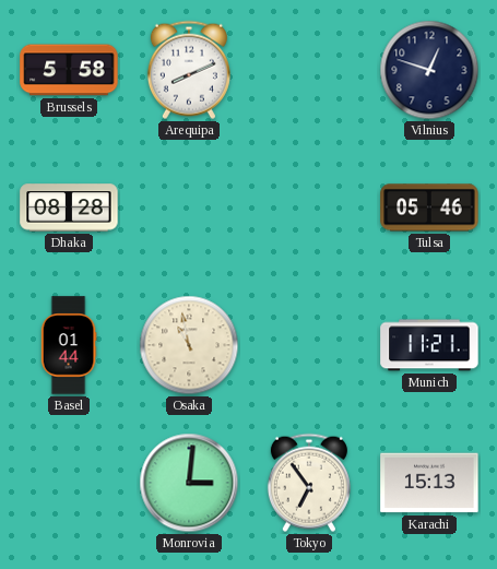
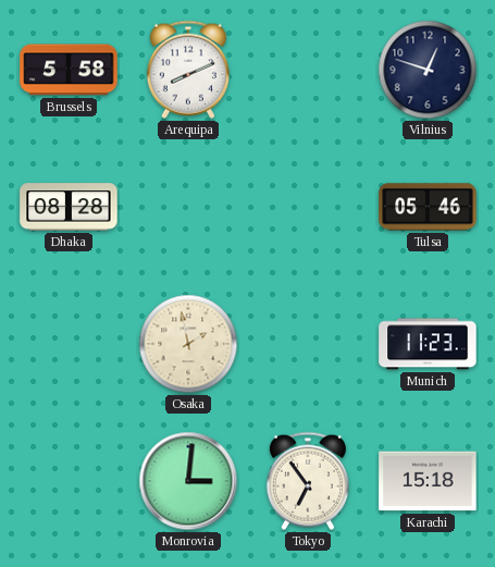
Basel: 01:44 -> none
Osaka: 10:58 -> 1:58
Munich: 11:21 -> 11:23
Karachi: 15:13 -> 15:18
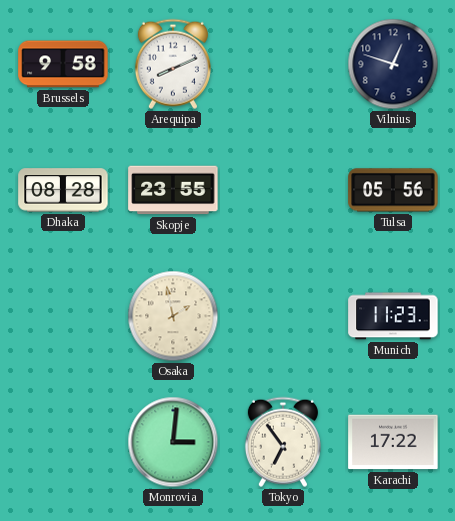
Brussels: 5:58 -> 9:58
Skopje: none -> 23:55
Tulsa: 05:46 -> 05:56
Karachi: 15:18 -> 17:22
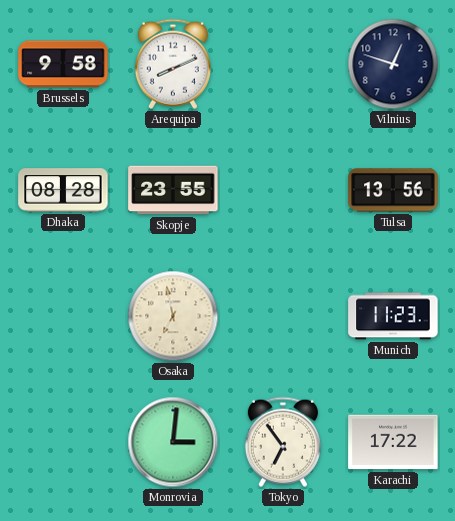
Tulsa: 05:56 -> 13:56
Osaka: 1:58 -> 6:58
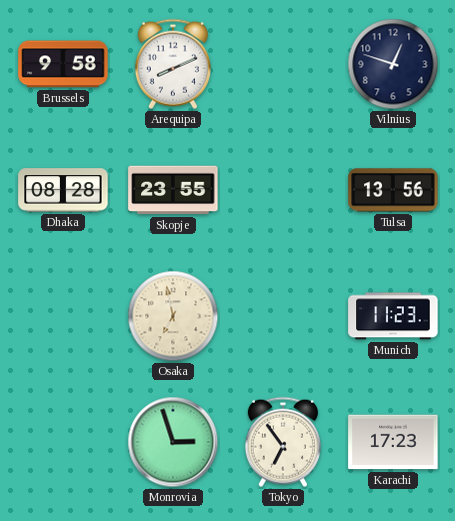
Monrovia: 3:01 -> 2:57
Karachi: 17:22 -> 17:23
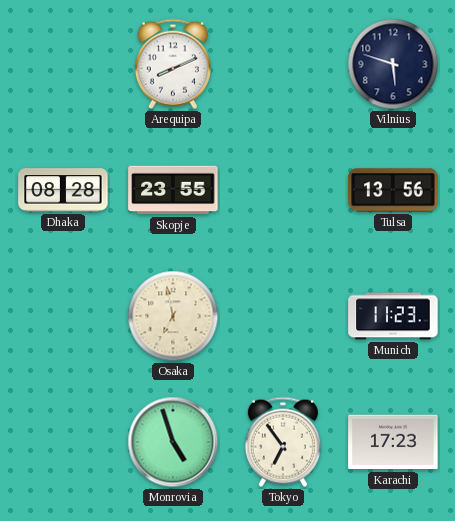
Brussels: 9:58 -> none
Vilnius: 12:48 -> 5:48
Monrovia: 2:57 -> 4:57
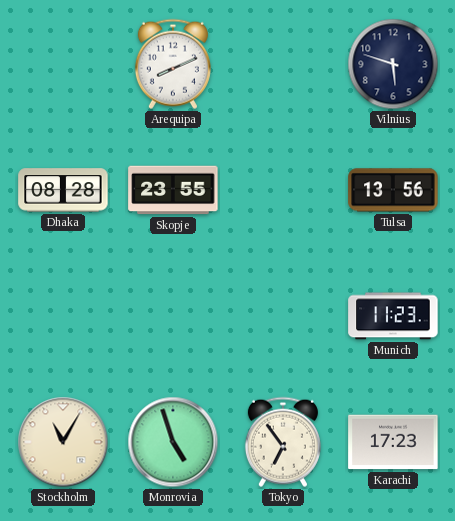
Osaka: 6:58 -> none
Stockholm: none -> 11:05
